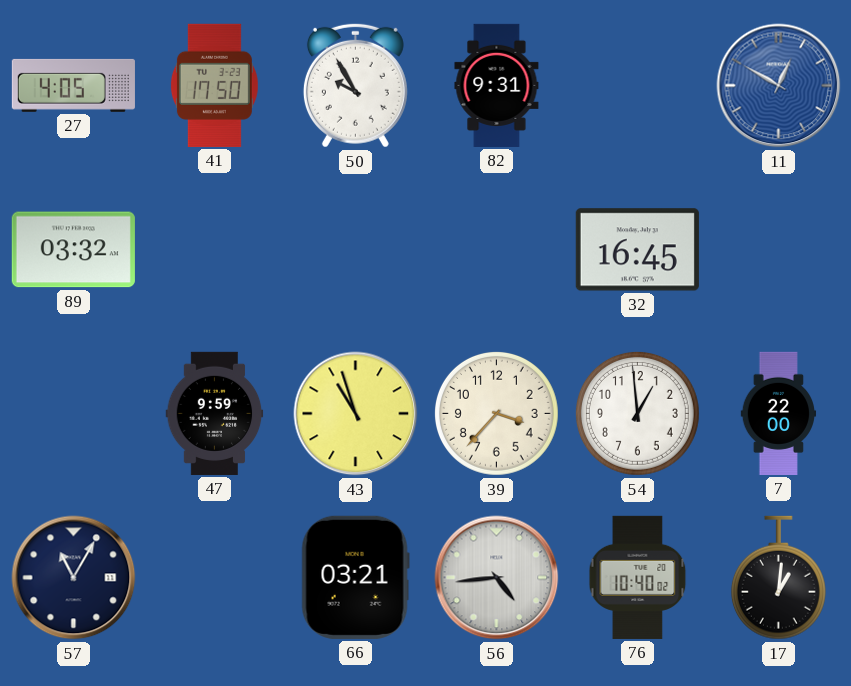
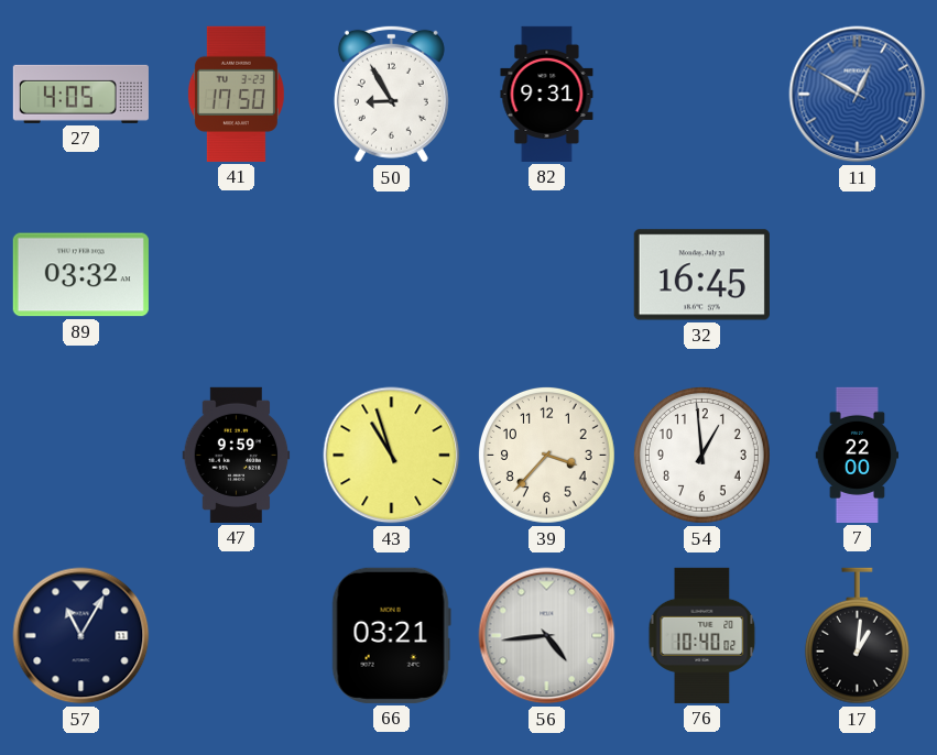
50: 9:55 -> 8:55
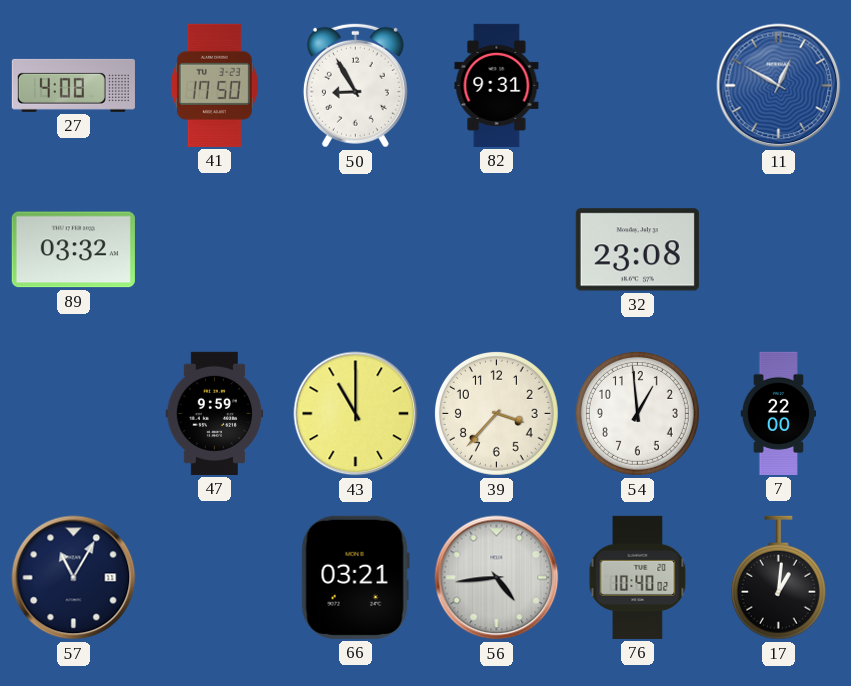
27: 4:05 -> 4:08
32: 16:45 -> 23:08
43: 10:57 -> 11:00
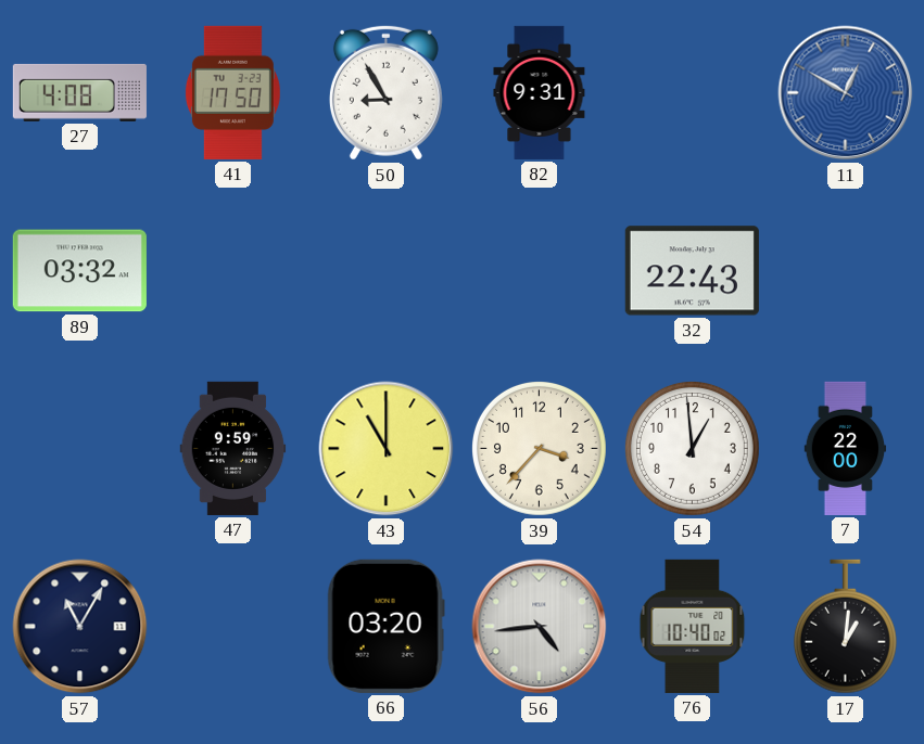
32: 23:08 -> 22:43
66: 03:21 -> 03:20
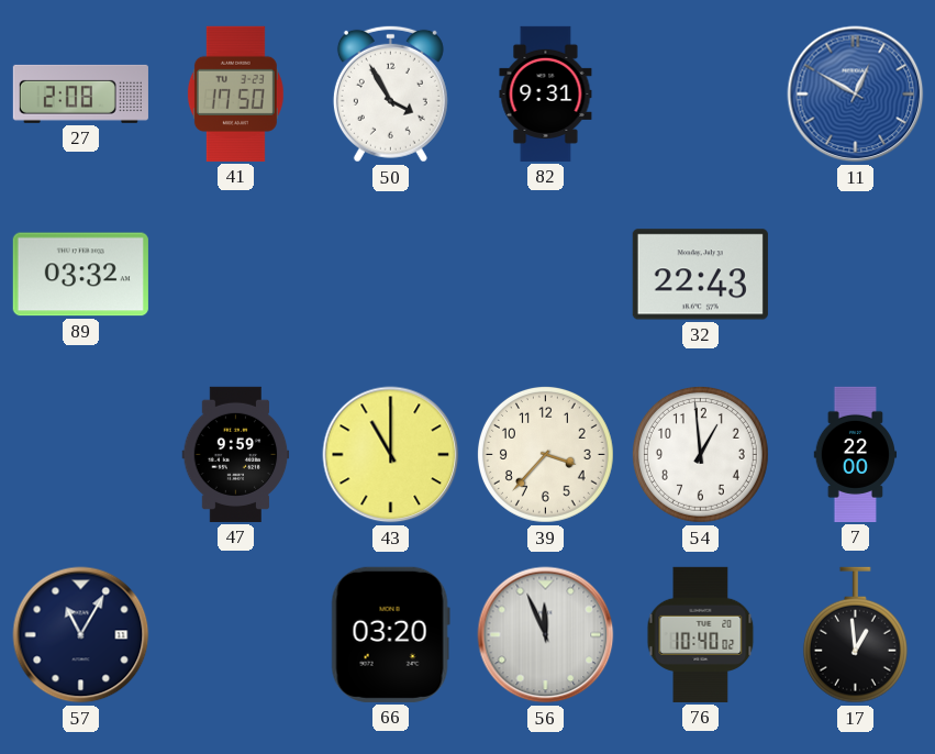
27: 4:08 -> 2:08
50: 8:55 -> 3:55
56: 4:44 -> 11:56
17: 1:01 -> 12:59
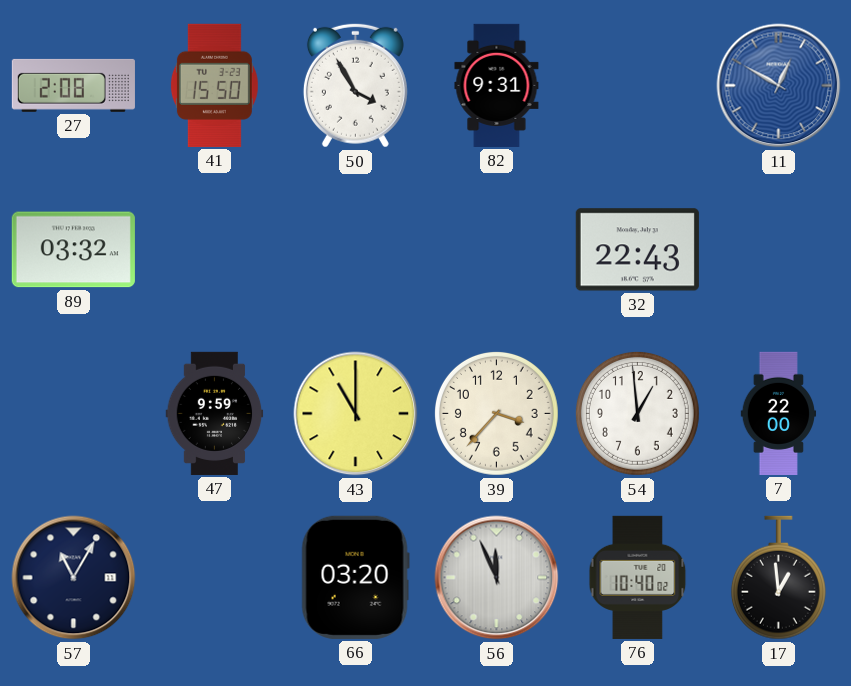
41: 17:50 -> 15:50
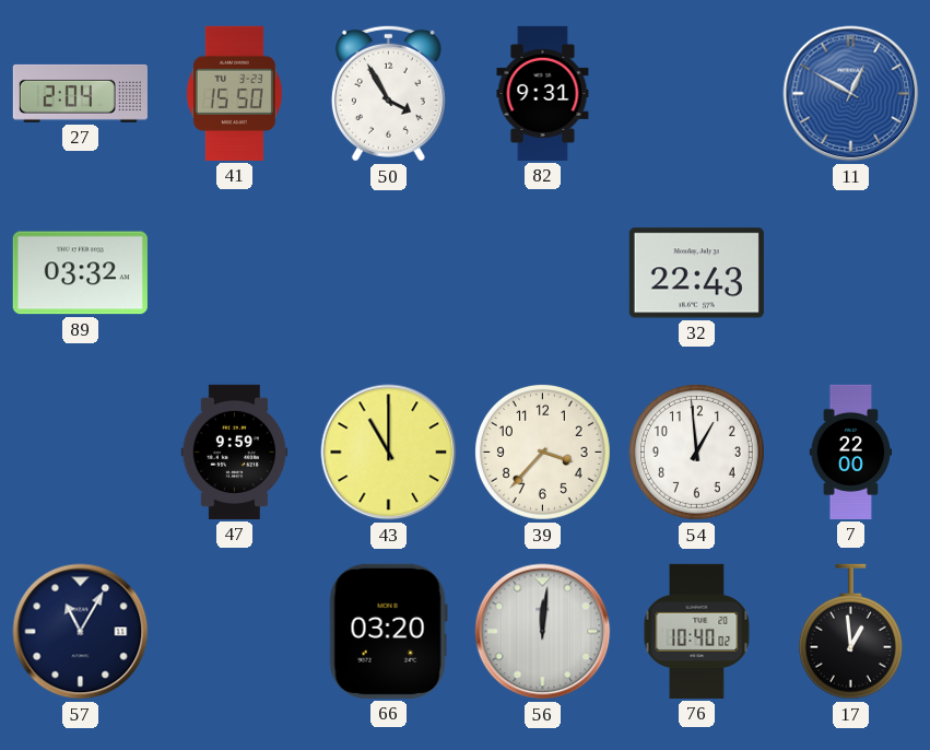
27: 2:08 -> 2:04
56: 11:56 -> 12:01
